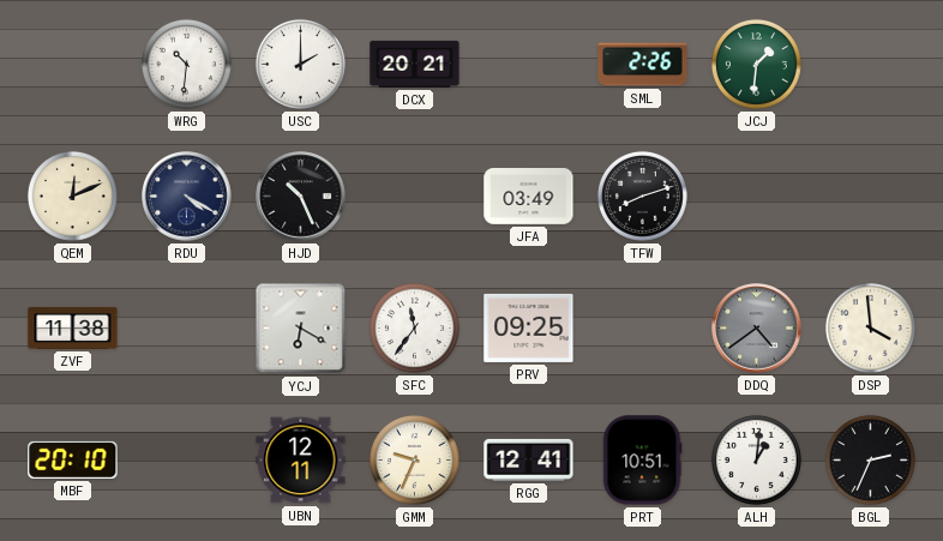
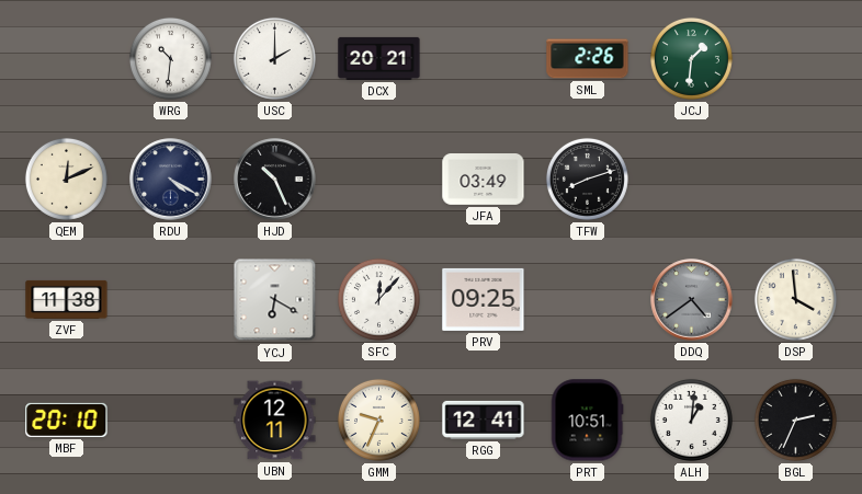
SFC: 11:36 -> 12:07
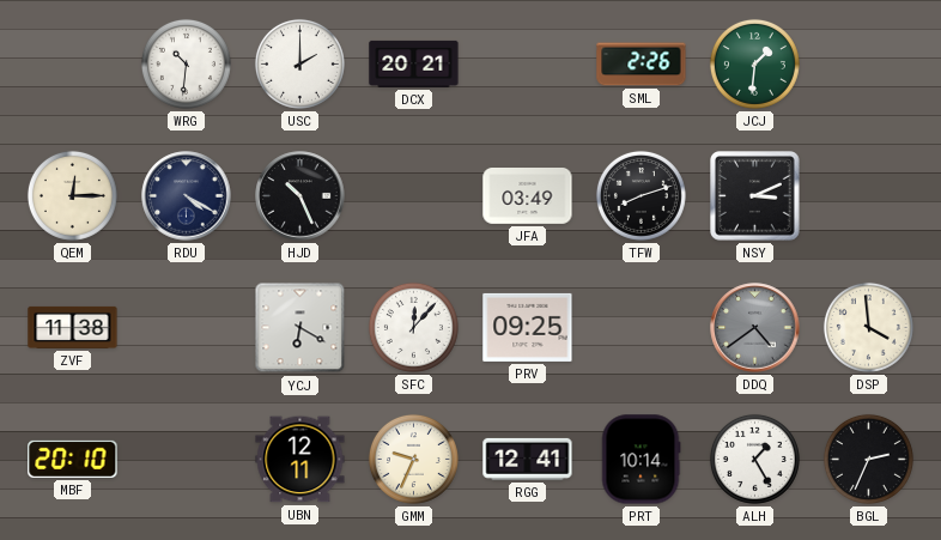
QEM: 12:11 -> 12:15
NSY: none -> 3:11
PRT: 10:51 -> 10:14
ALH: 1:01 -> 1:25
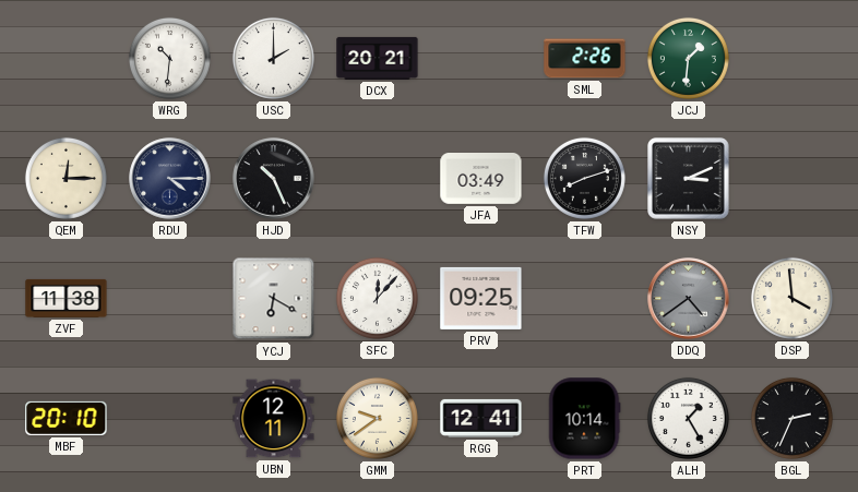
RDU: 4:20 -> 4:15
GMM: 9:34 -> 9:39
